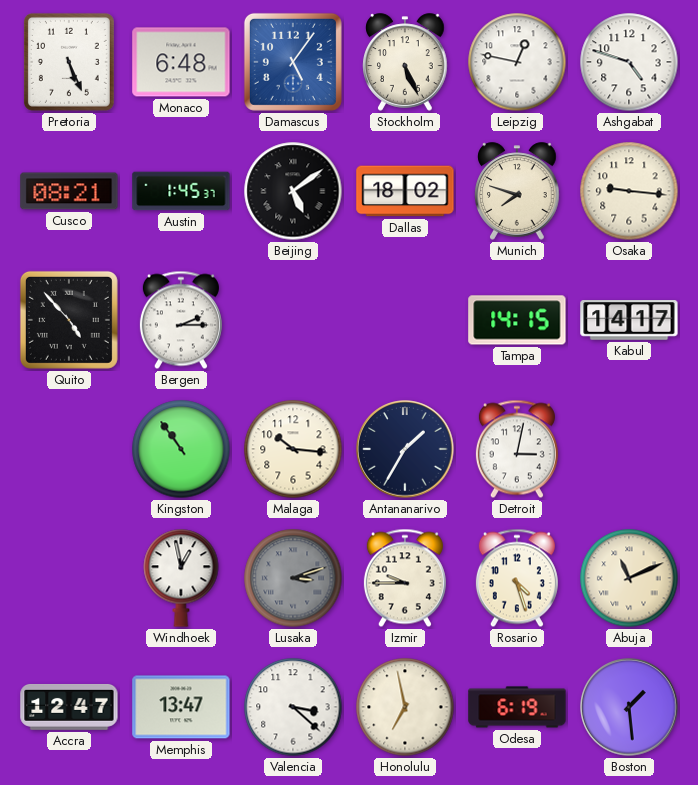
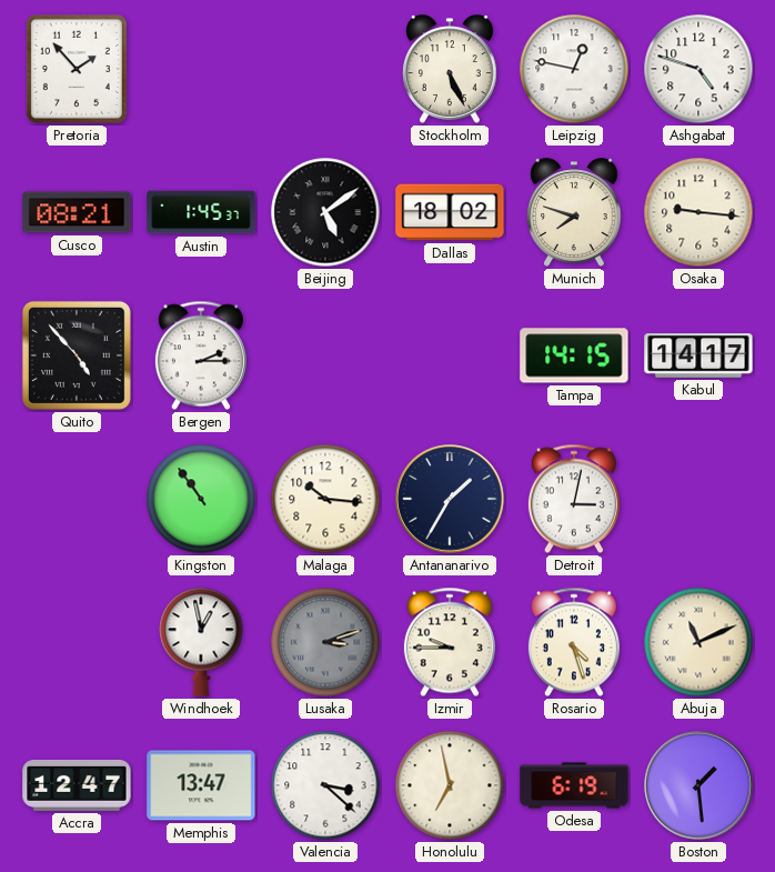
Pretoria: 5:26 -> 1:53
Monaco: 6:48 -> none
Damascus: 5:06 -> none
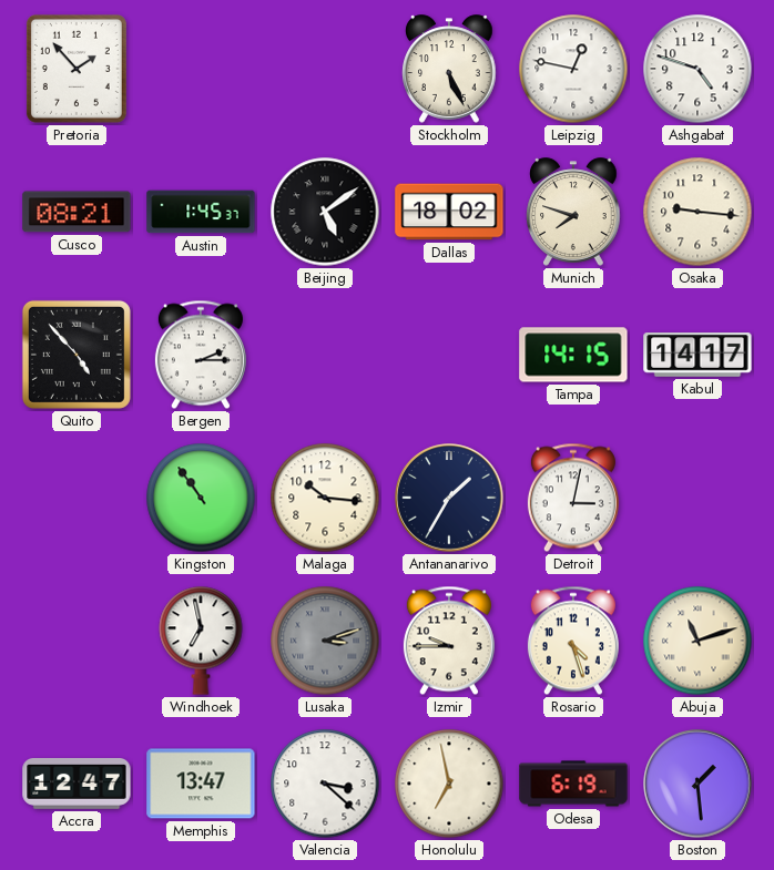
Windhoek: 12:58 -> 6:58
Abuja: 11:11 -> 11:12
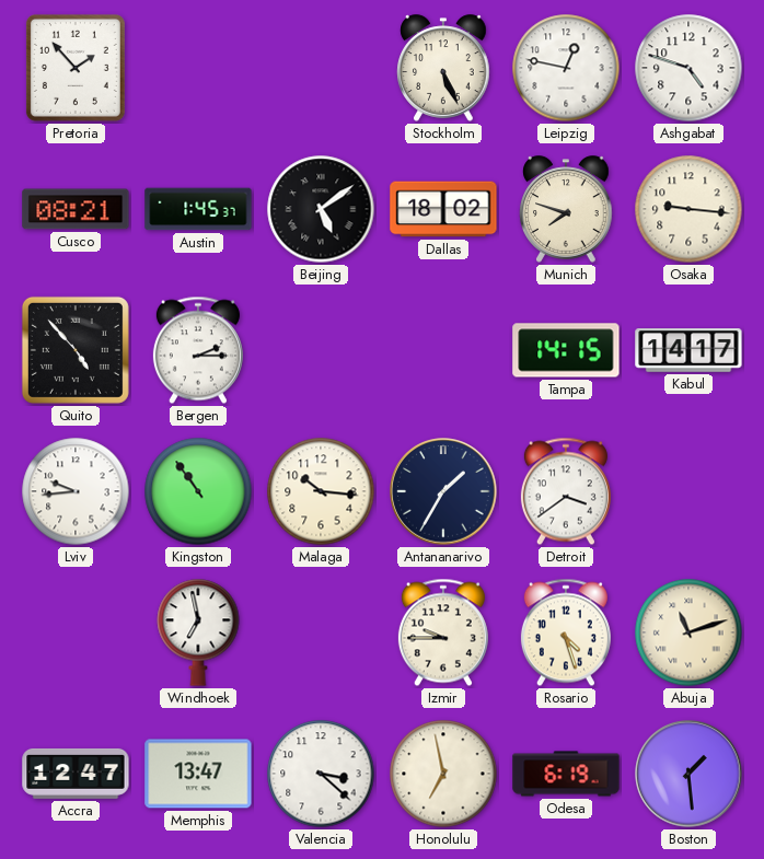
Lviv: none -> 9:44
Detroit: 3:02 -> 3:39
Lusaka: 3:12 -> none
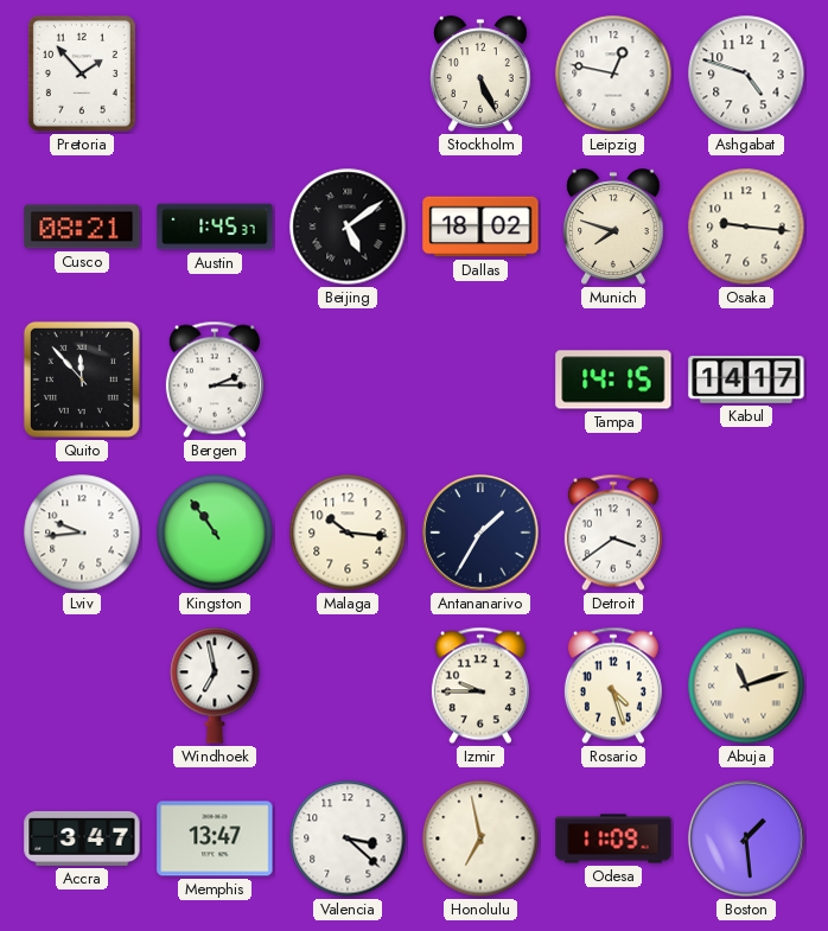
Quito: 4:53 -> 11:53
Accra: 12:47 -> 3:47
Odesa: 6:19 -> 11:09
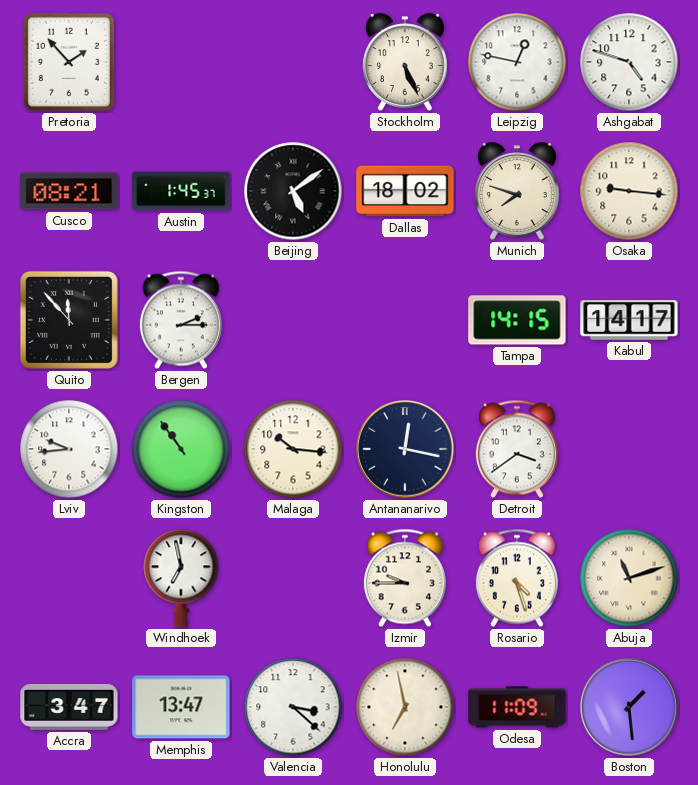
Antananarivo: 1:35 -> 12:17
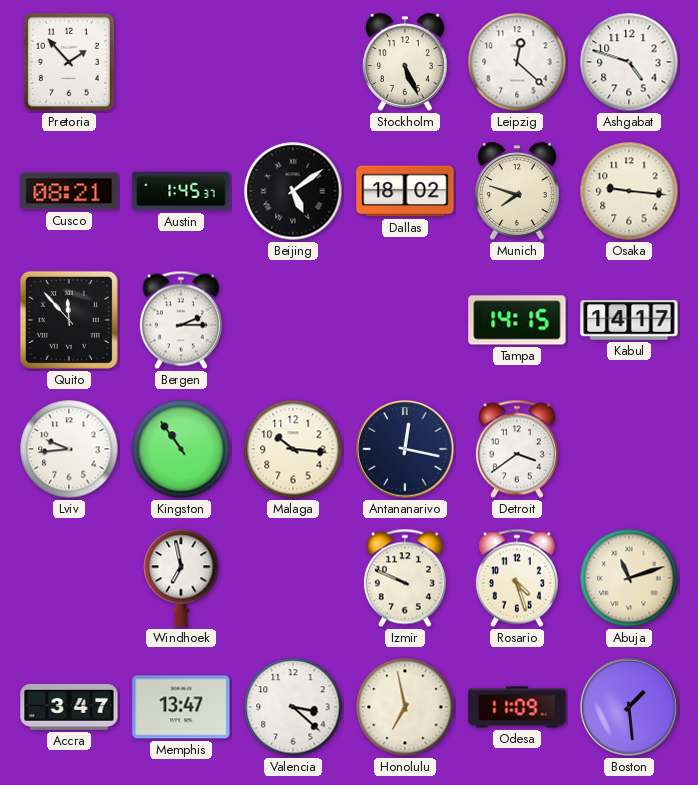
Leipzig: 12:47 -> 12:22
Izmir: 9:45 -> 9:49
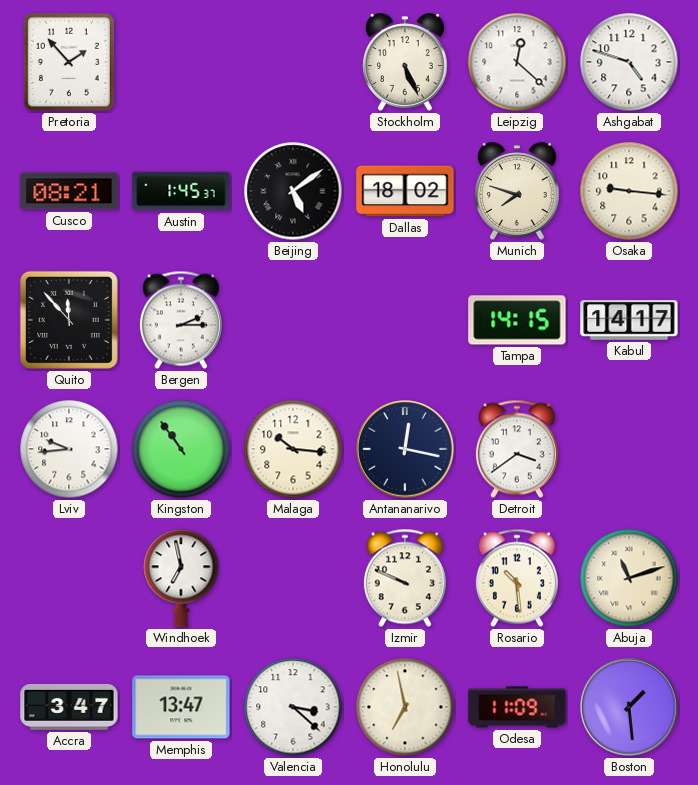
Rosario: 4:27 -> 10:29
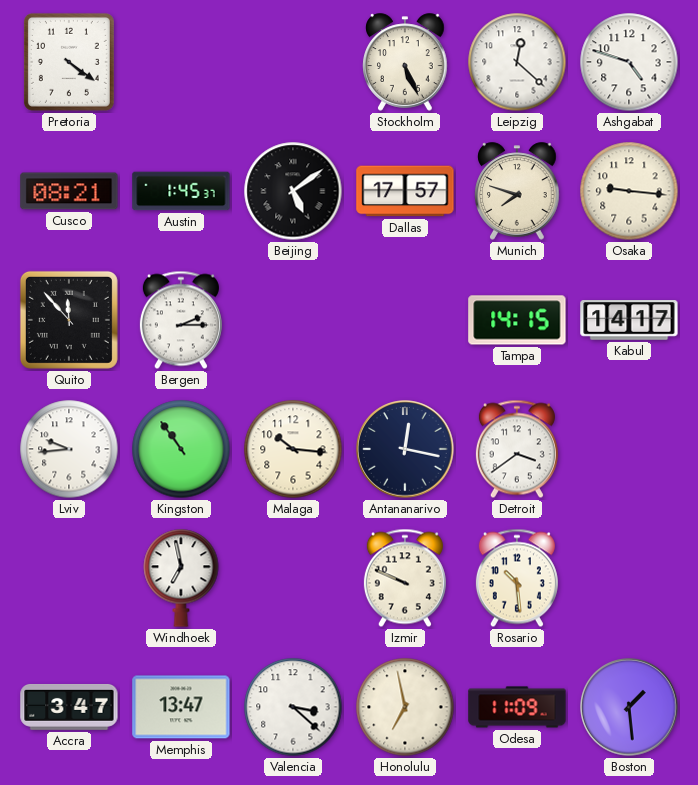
Pretoria: 1:53 -> 4:21
Dallas: 18:02 -> 17:57
Abuja: 11:12 -> none
